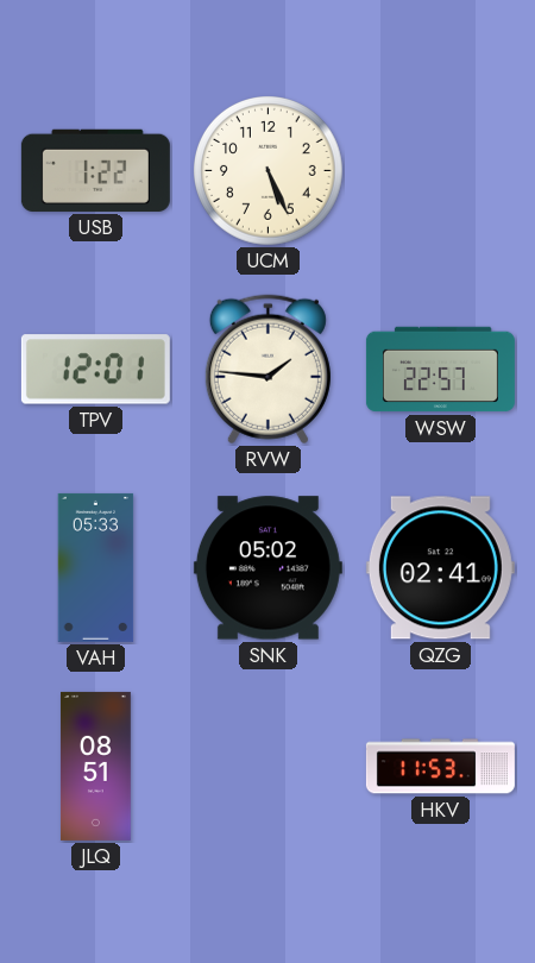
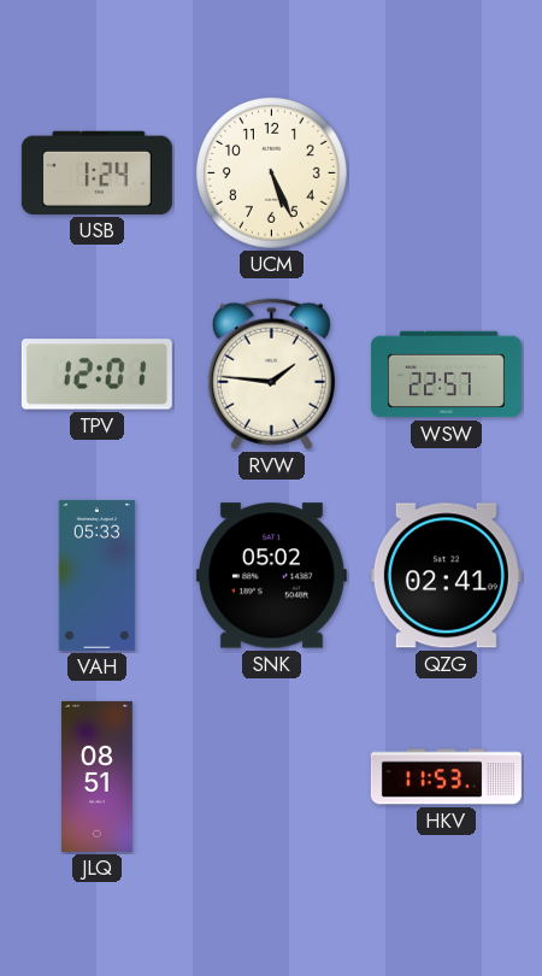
USB: 1:22 -> 1:24
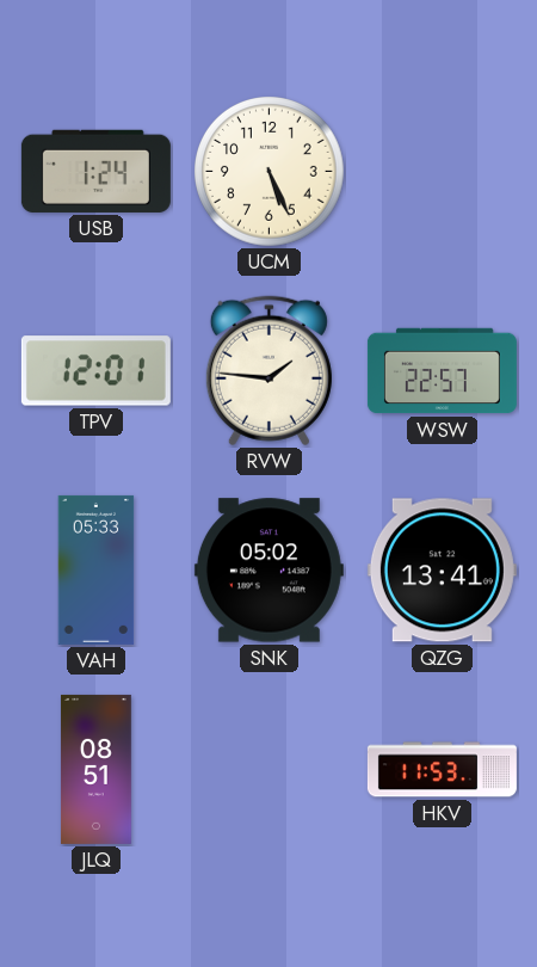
QZG: 02:41 -> 13:41
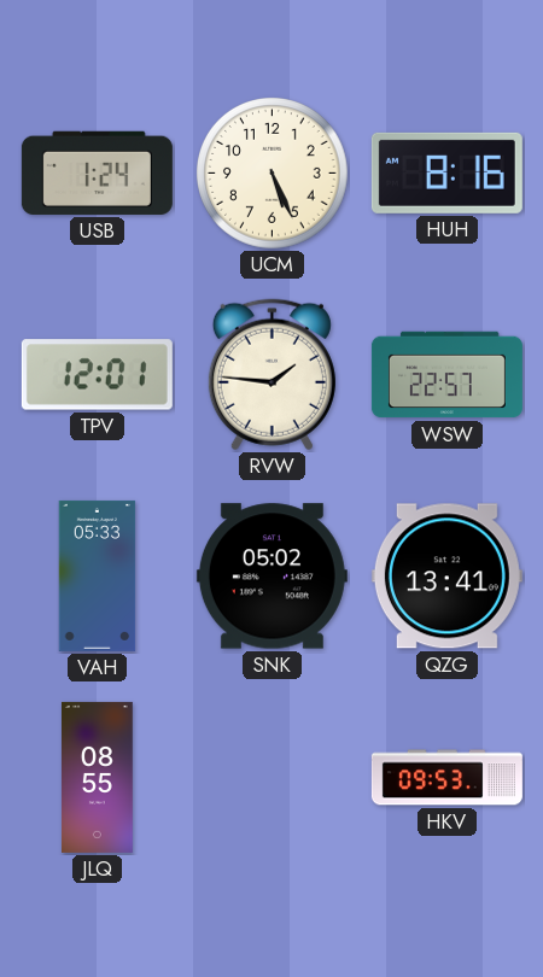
HUH: none -> 8:16
JLQ: 08:51 -> 08:55
HKV: 11:53 -> 09:53
